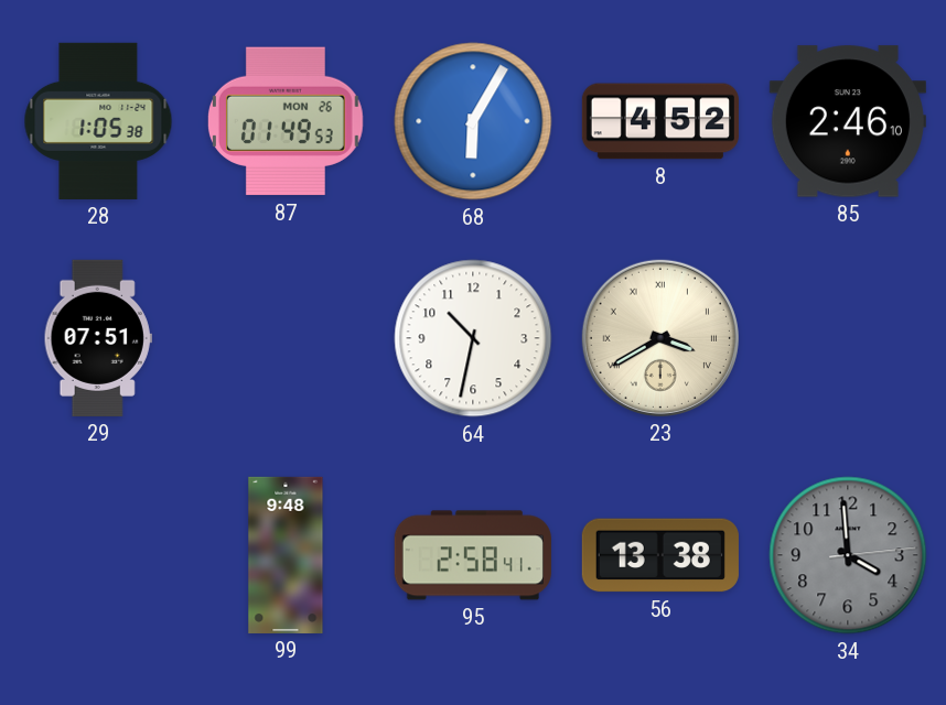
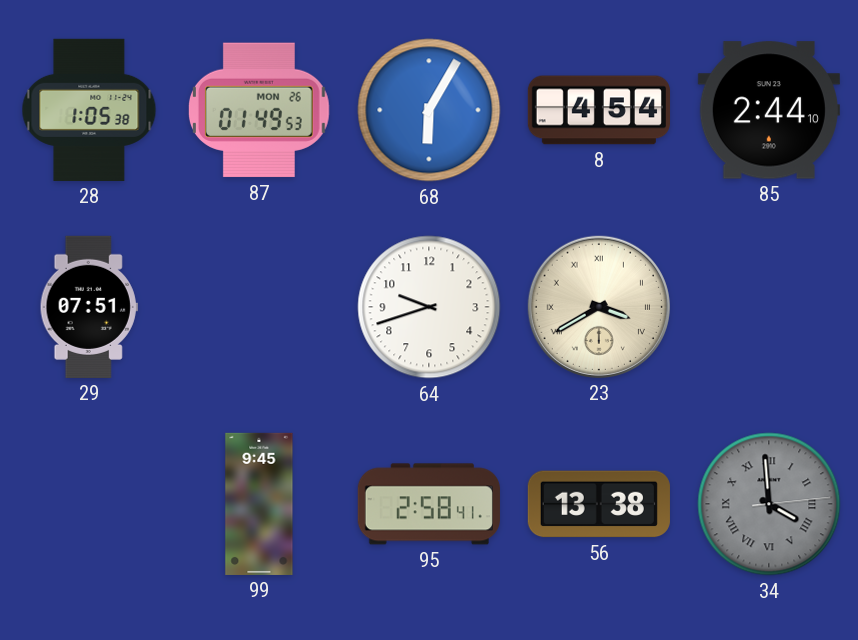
8: 4:52 -> 4:54
85: 2:46 -> 2:44
64: 10:32 -> 9:42
99: 9:48 -> 9:45
34 numerals: Arabic -> Roman
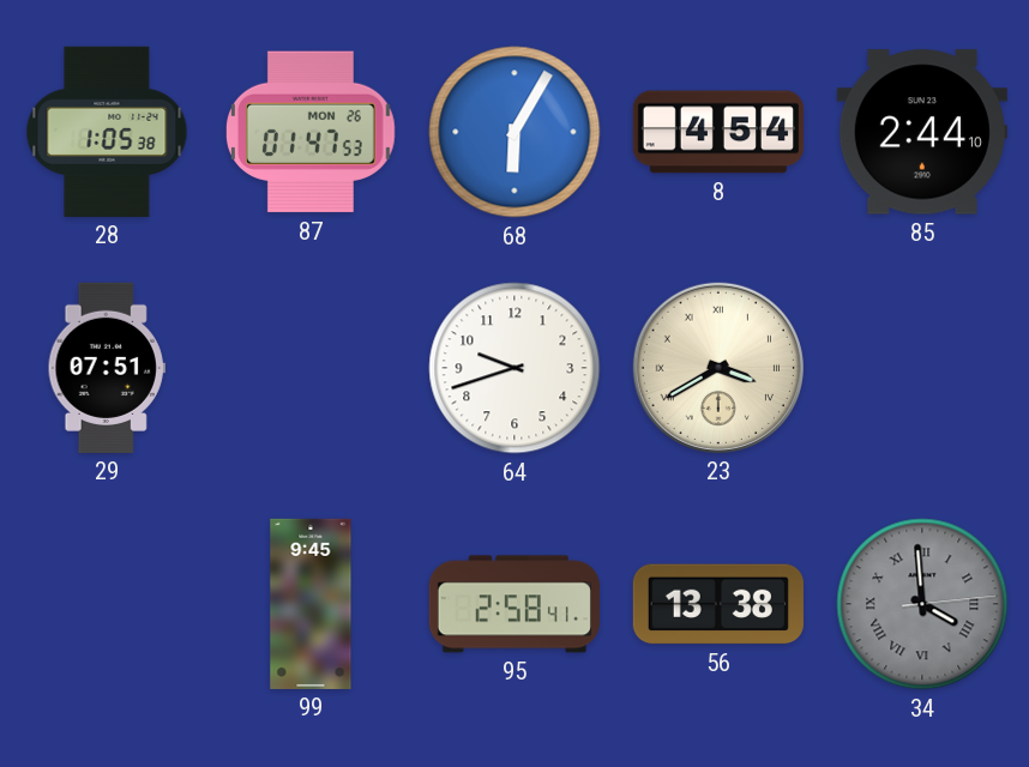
87: 01:49 -> 01:47
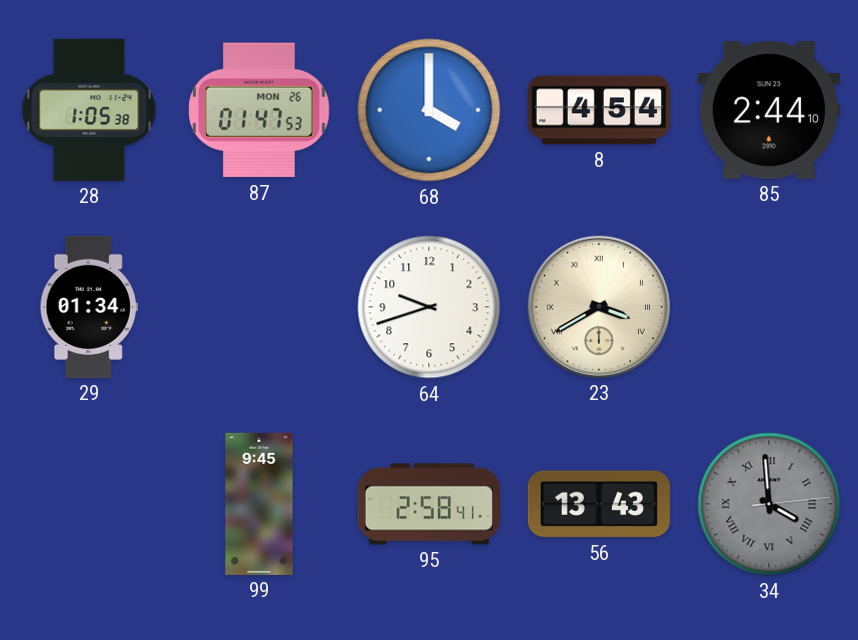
68: 6:05 -> 4:00
29: 07:51 -> 01:34
56: 13:38 -> 13:43
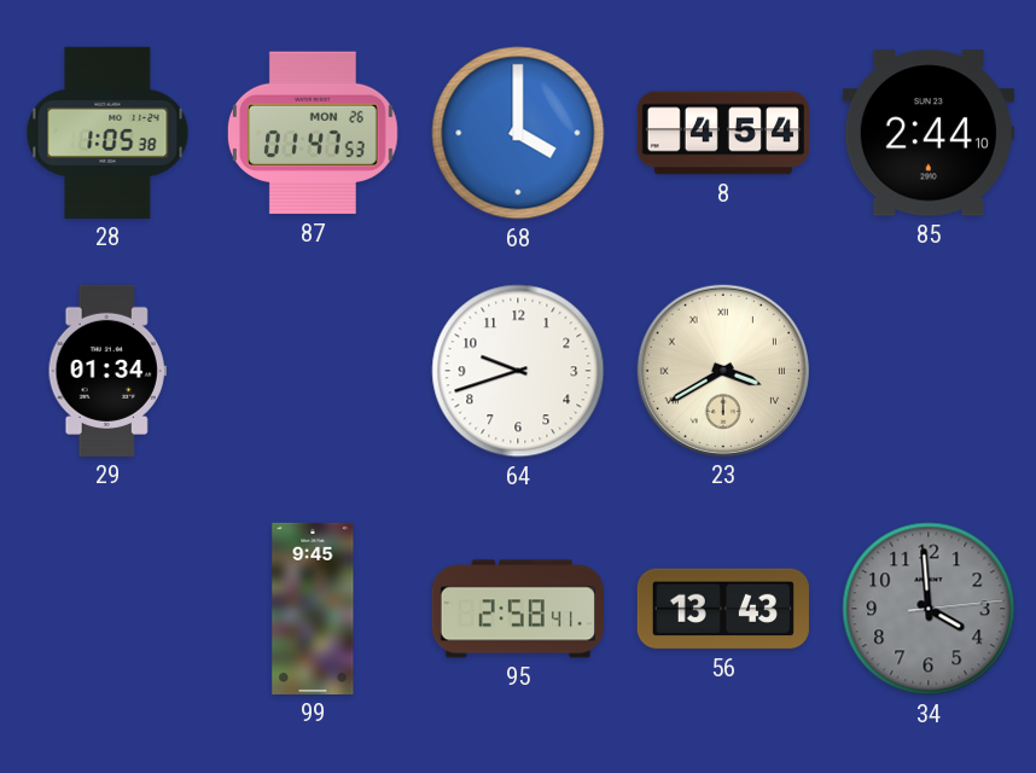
34 numerals: Roman -> Arabic
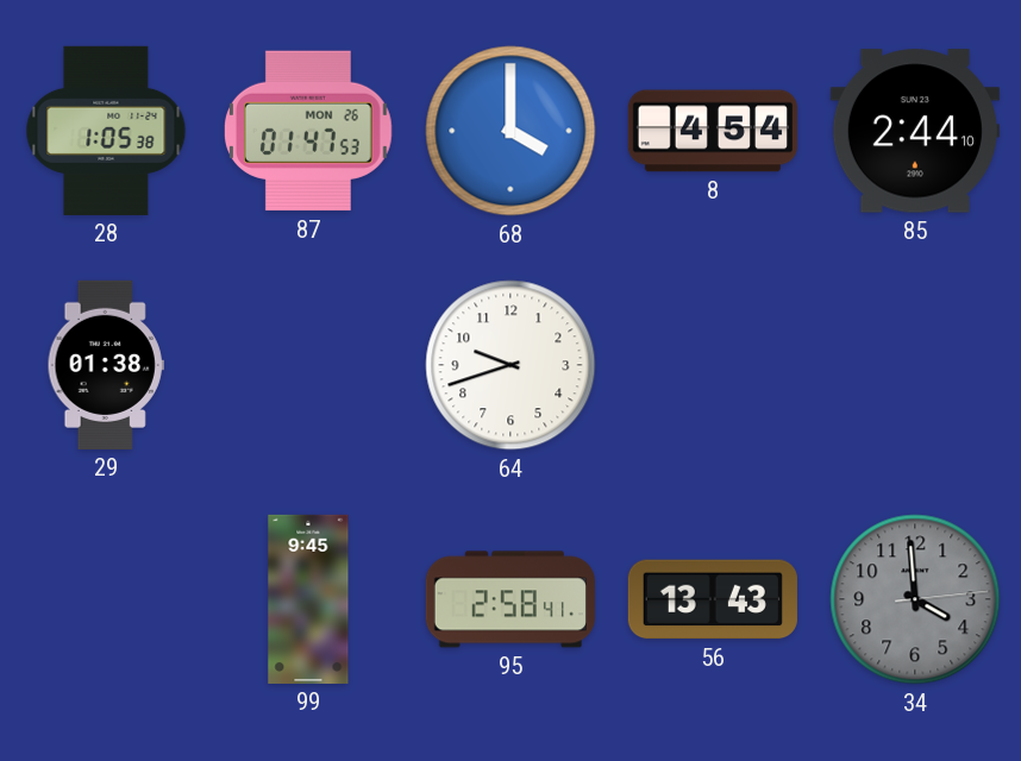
29: 01:34 -> 01:38
23: 3:40 -> none
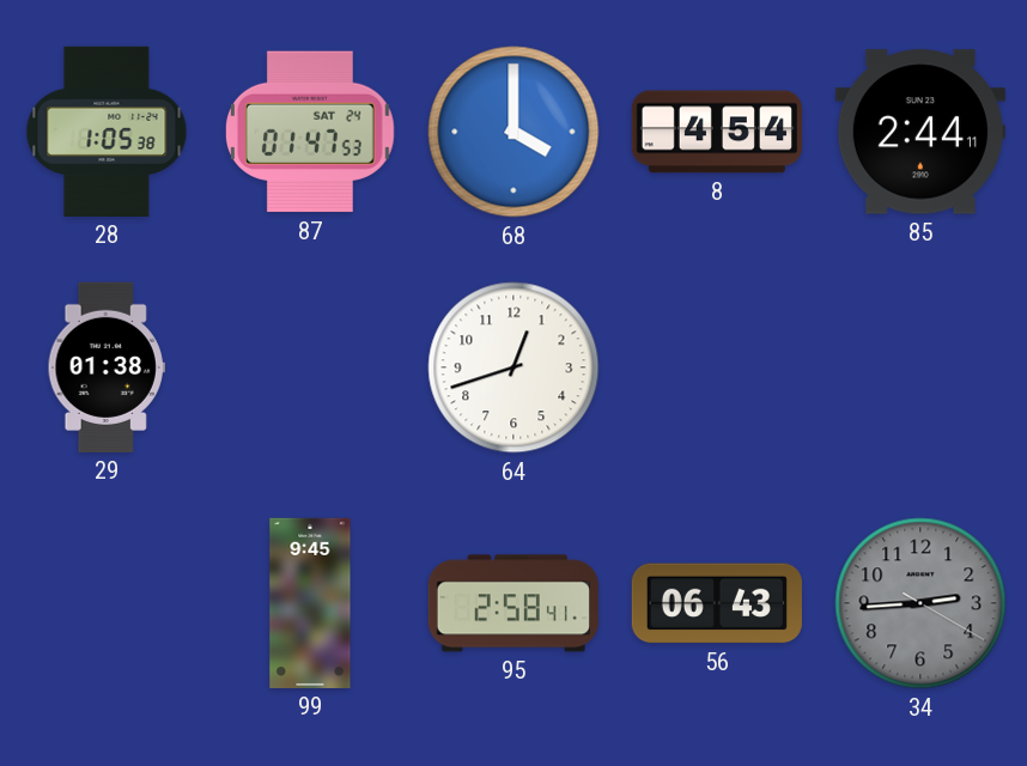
87 date: MON 26 -> SAT 24
85: 2:44:10 -> 2:44:11
64: 9:42 -> 12:42
56: 13:43 -> 06:43
34: 3:59 -> 2:44
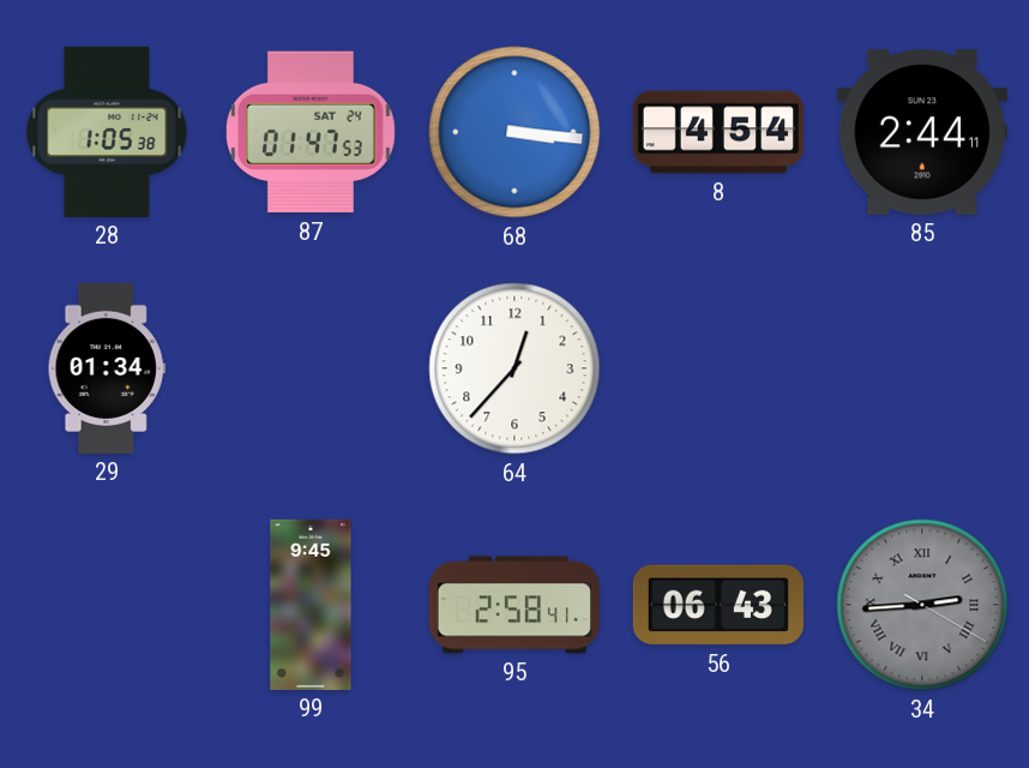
68: 4:00 -> 3:16
29: 01:38 -> 01:34
64: 12:42 -> 12:37
34 numerals: Arabic -> Roman
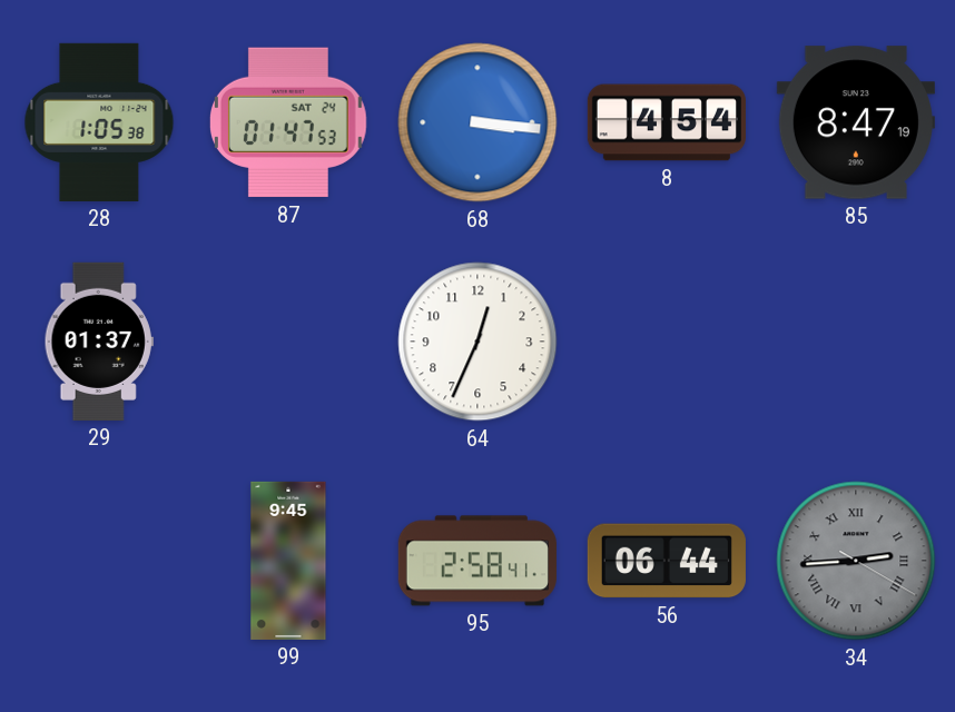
85: 2:44 -> 8:47
29: 01:34 -> 01:37
64: 12:37 -> 12:34
56: 06:43 -> 06:44
